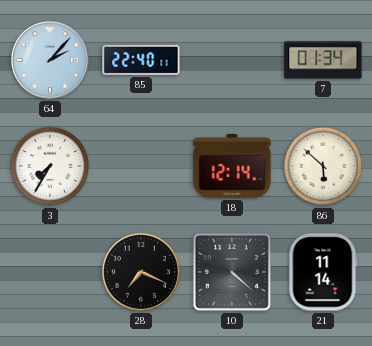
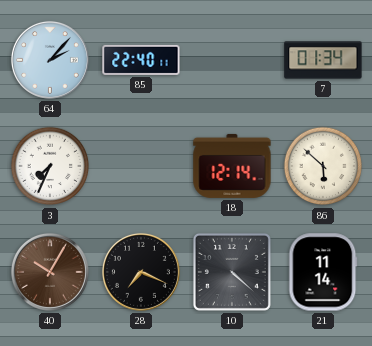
3: 7:35 -> 7:34
40: none -> 10:05
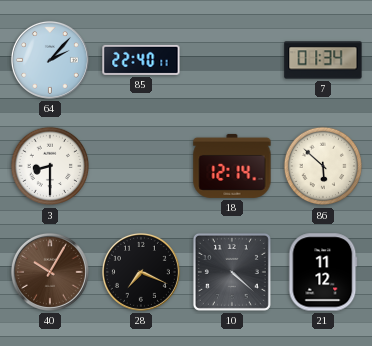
3: 7:34 -> 8:30
21: 11:14 -> 11:12
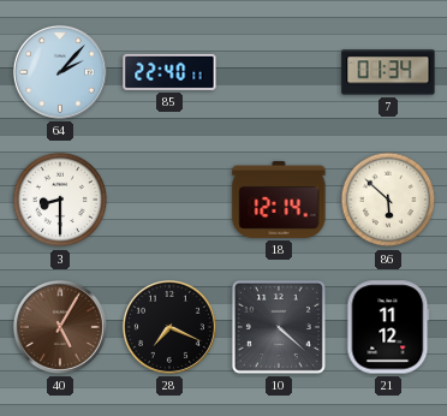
40: 10:05 -> 5:05
